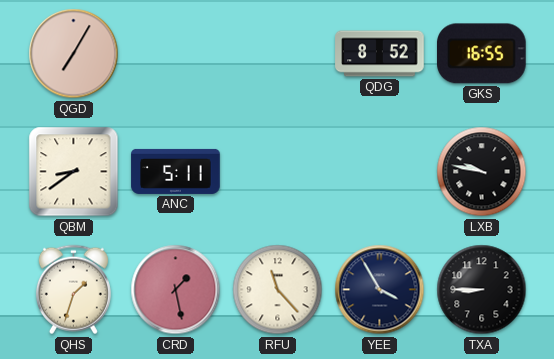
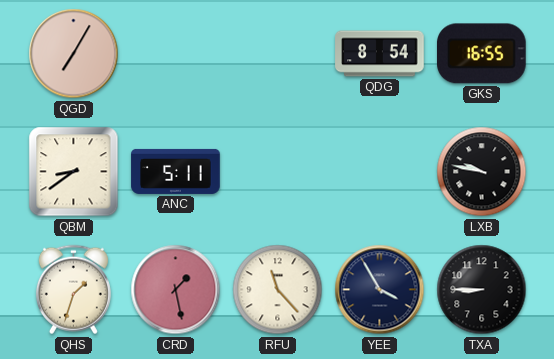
QDG: 8:52 -> 8:54
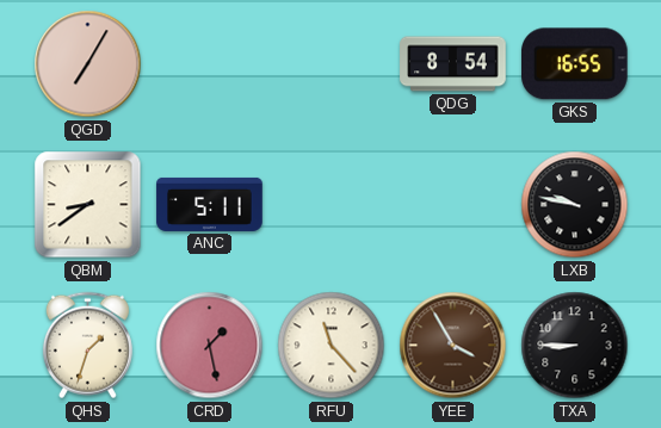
YEE dial: navy -> brown
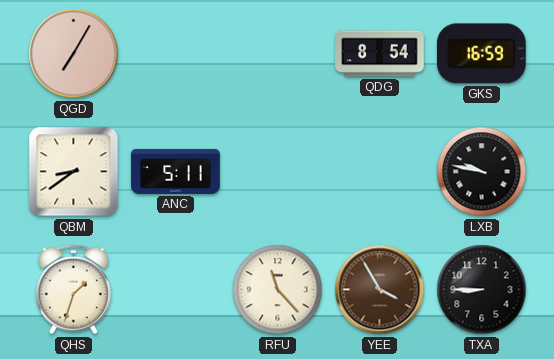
GKS: 16:55 -> 16:59
CRD: 1:28 -> none
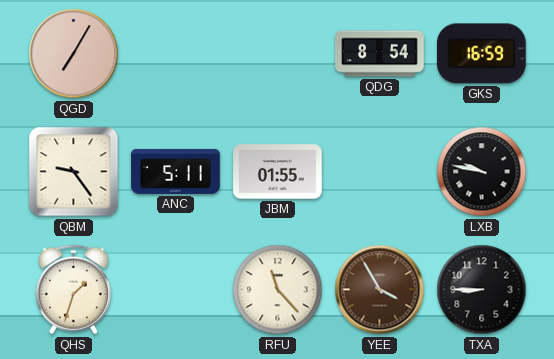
QBM: 8:39 -> 9:24
JBM: none -> 01:55
